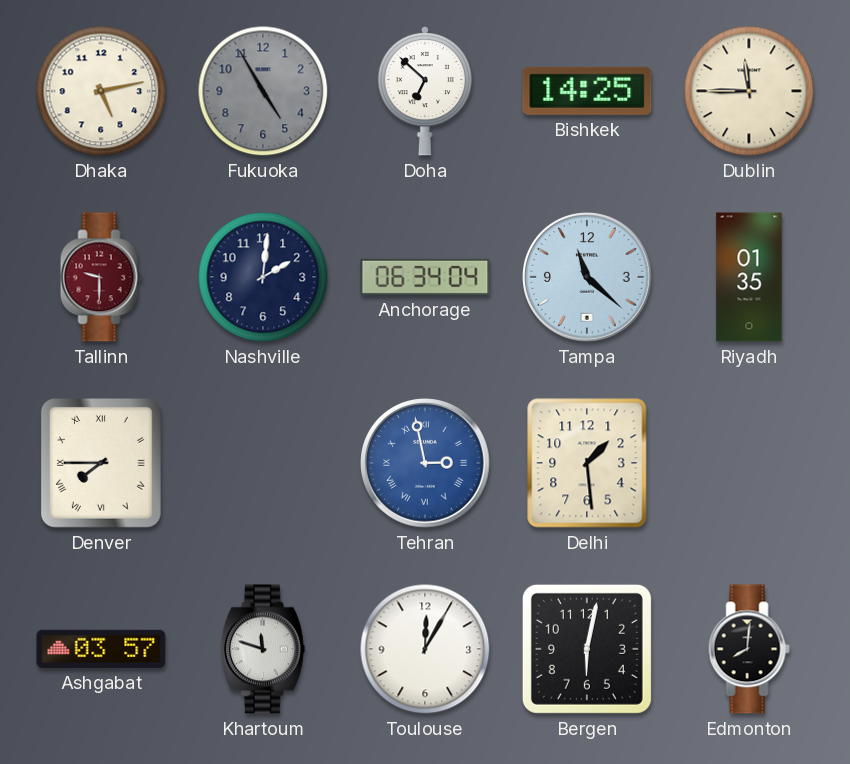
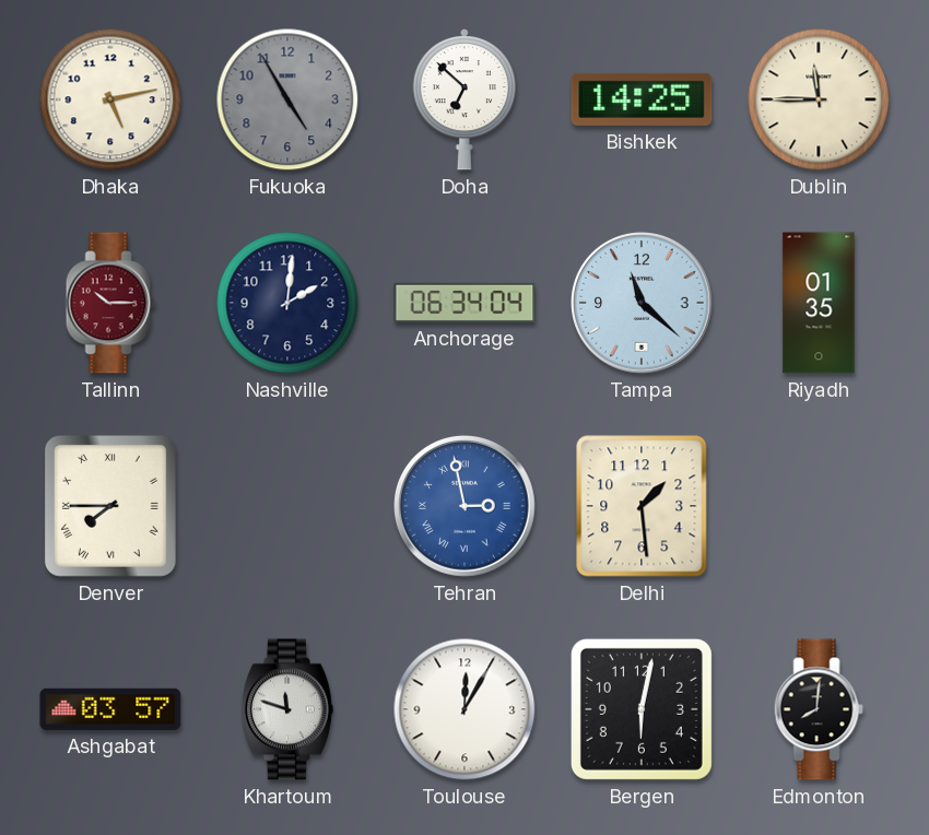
Tallinn: 9:30 -> 10:15
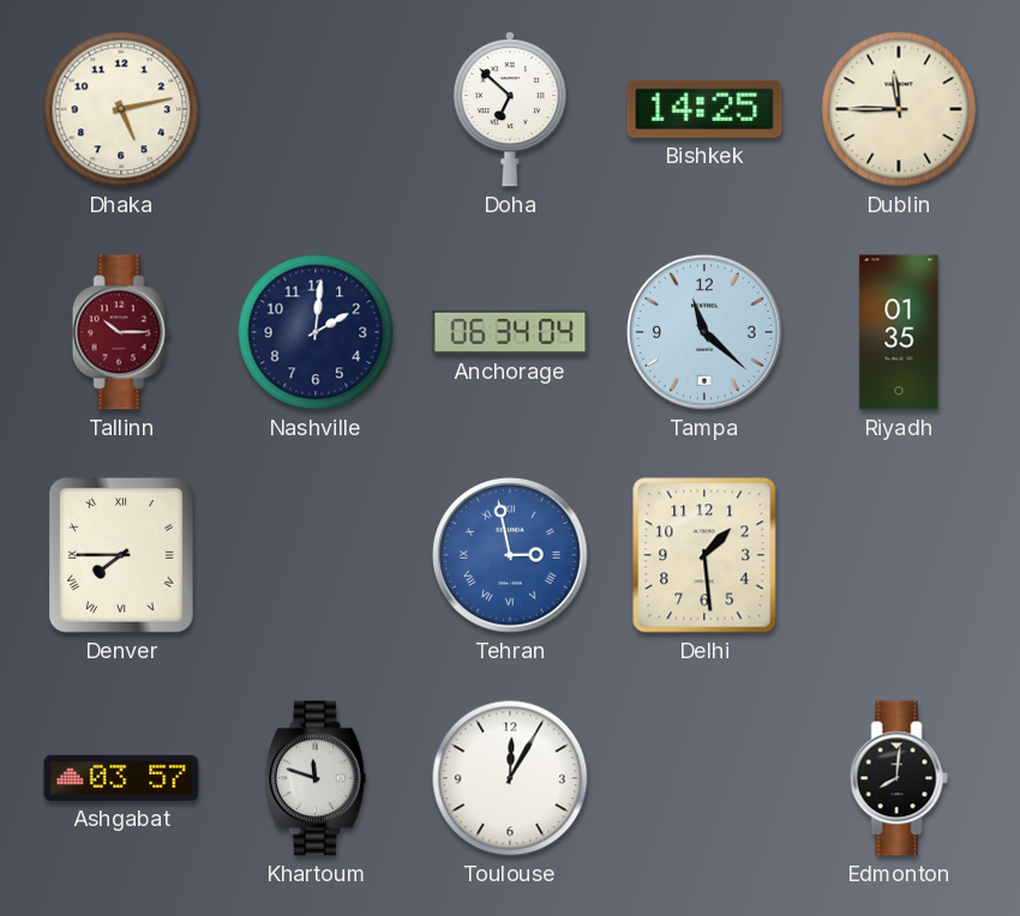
Fukuoka: 4:55 -> none
Bergen: 6:02 -> none
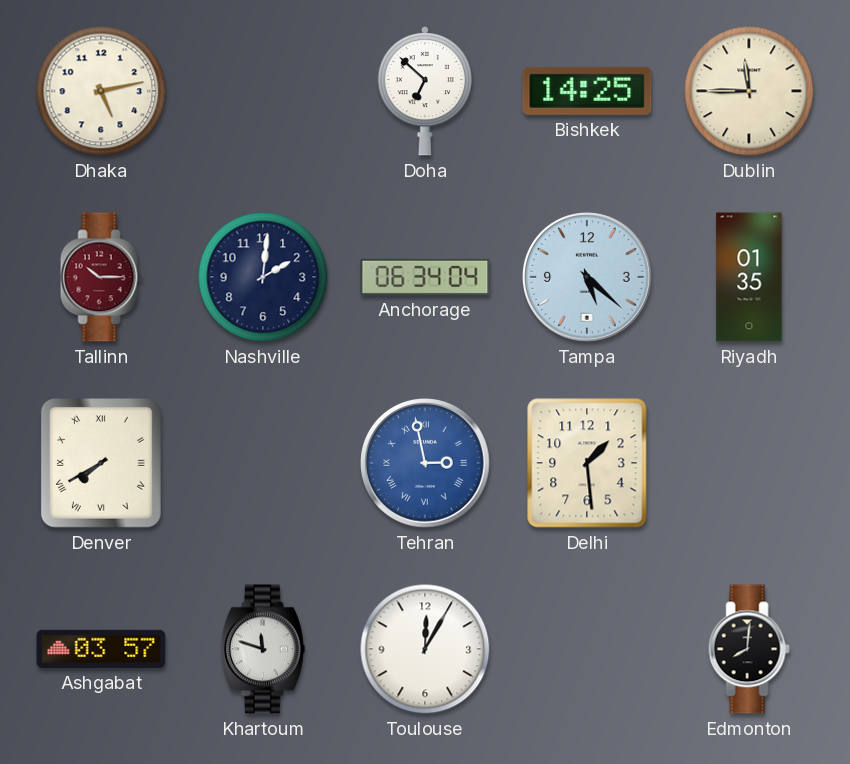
Tampa: 11:22 -> 5:22
Denver: 7:45 -> 7:40
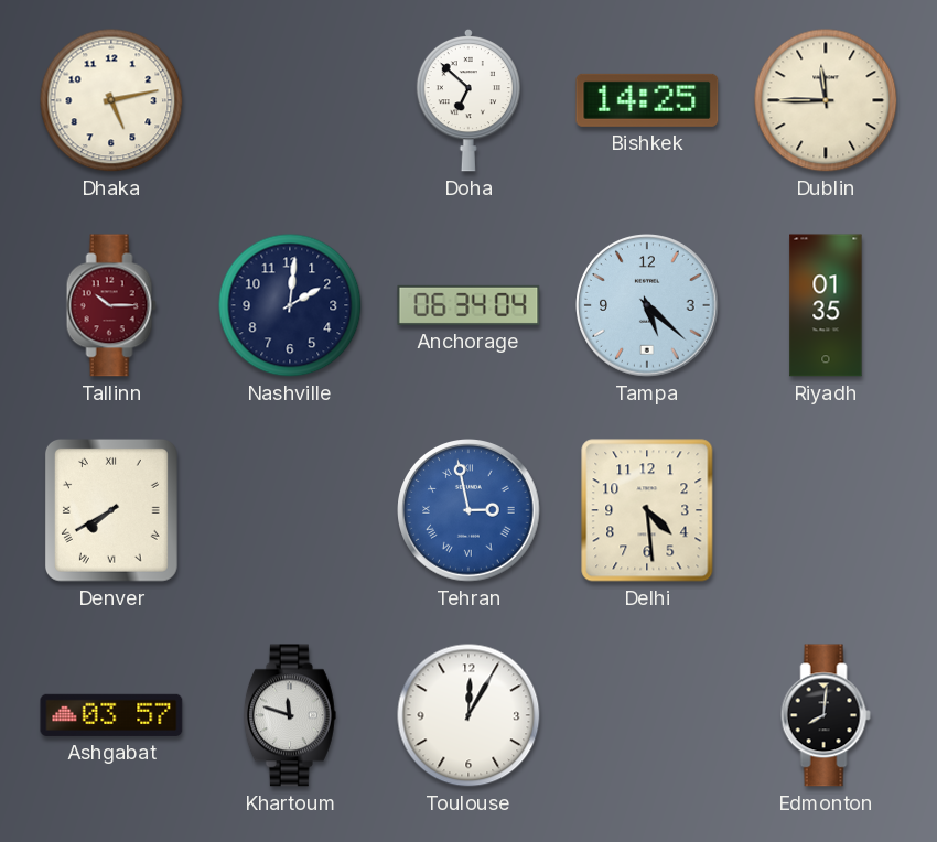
Delhi: 1:29 -> 4:29
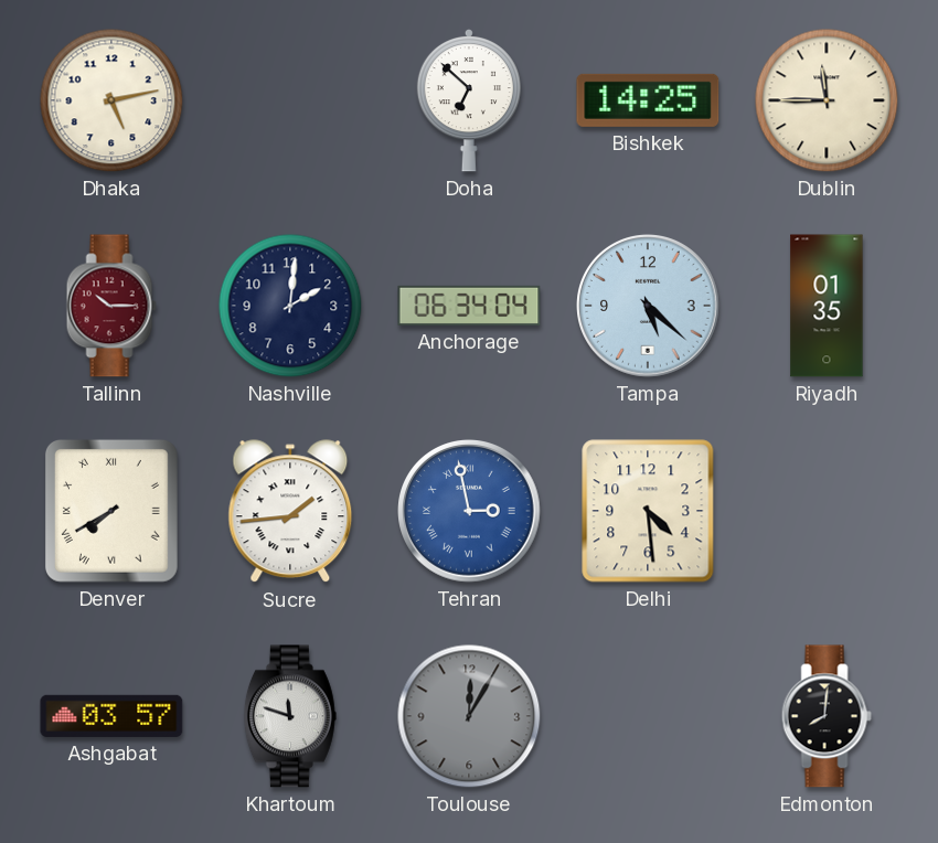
Sucre: none -> 1:44
Toulouse dial: white -> grey
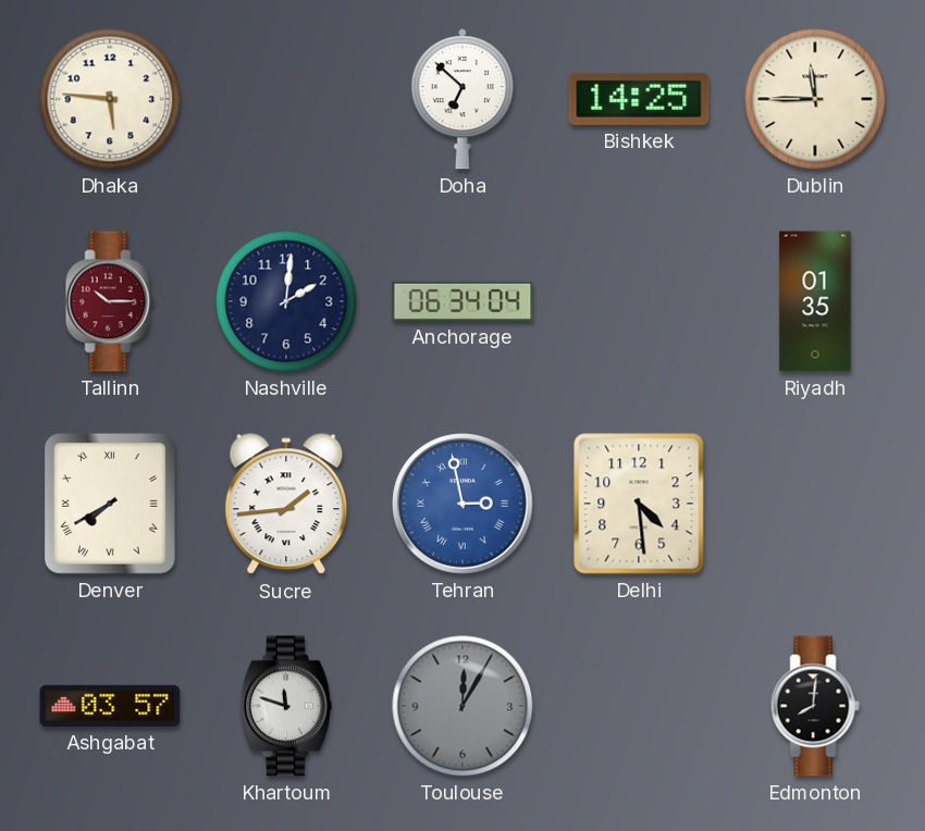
Dhaka: 5:13 -> 5:46
Tampa: 5:22 -> none
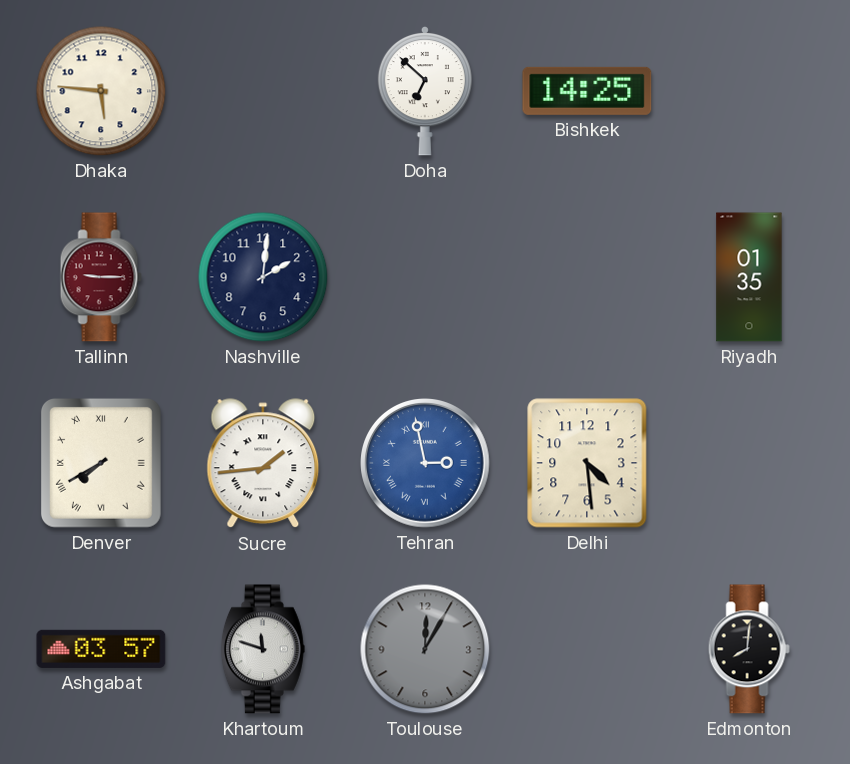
Dublin: 11:45 -> none
Tallinn: 10:15 -> 9:15
Anchorage: 06:34 -> none
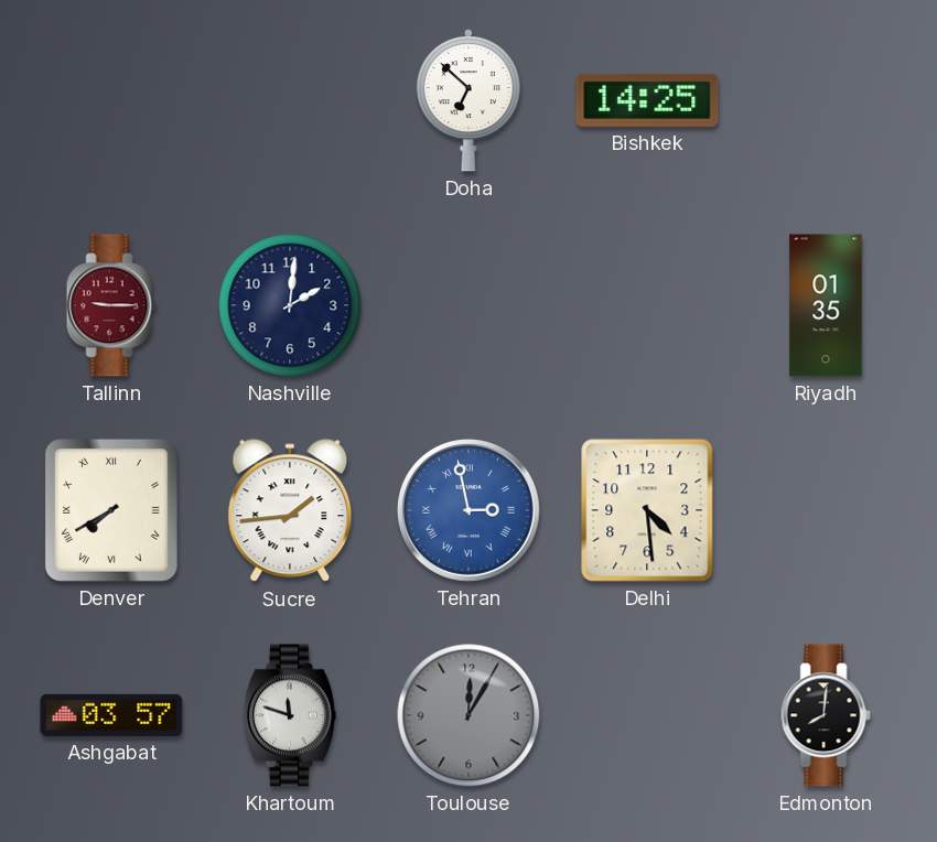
Dhaka: 5:46 -> none
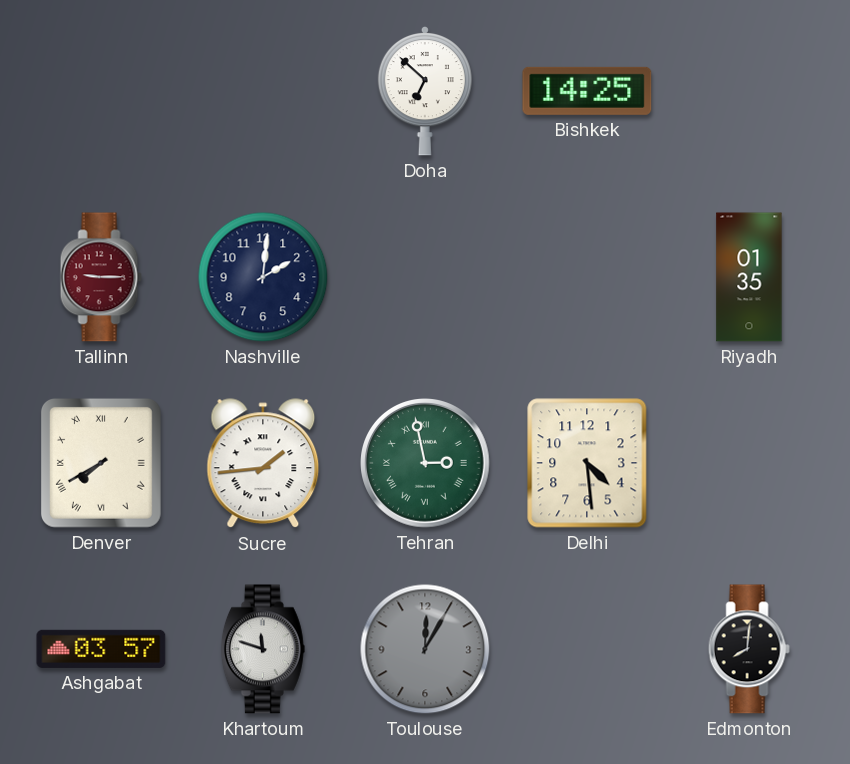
Tehran dial: blue -> green
